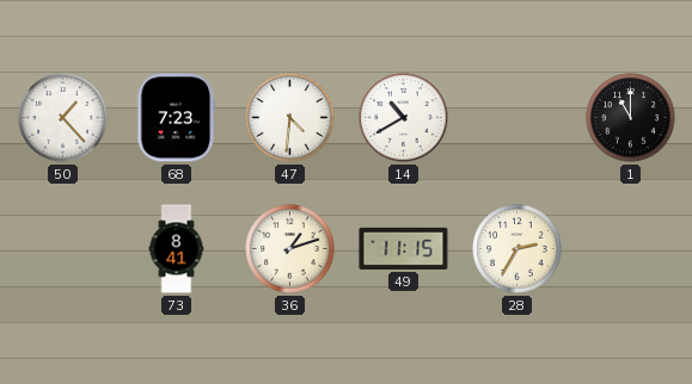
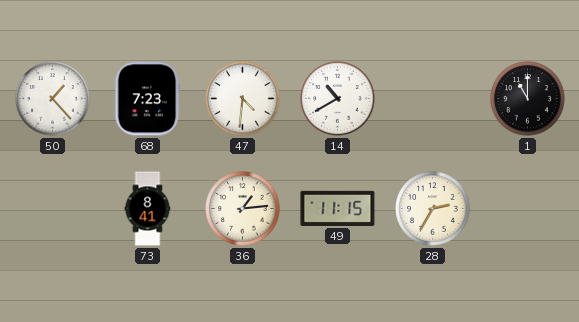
36: 1:12 -> 1:14
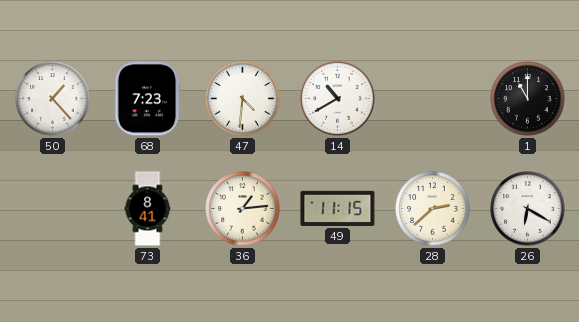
28: 2:35 -> 2:38
26: none -> 6:20
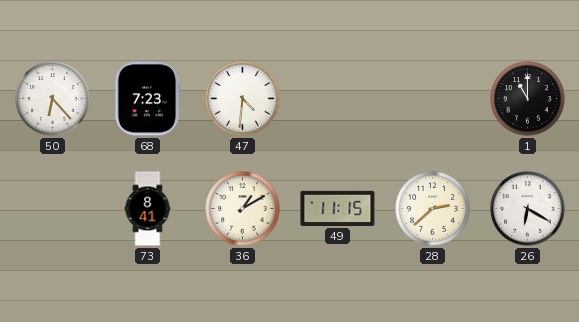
50: 1:23 -> 6:23
14: 10:40 -> none
36: 1:14 -> 1:10
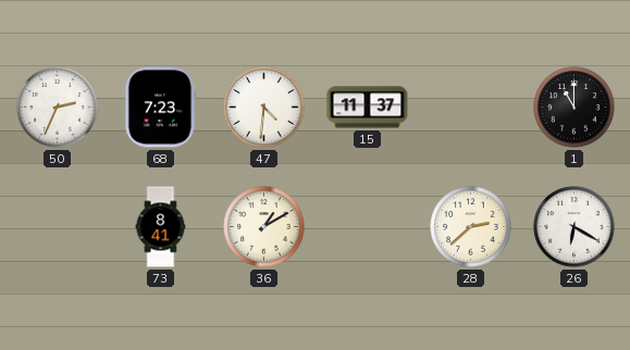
50: 6:23 -> 2:34
15: none -> 11:37
49: 11:15 -> none
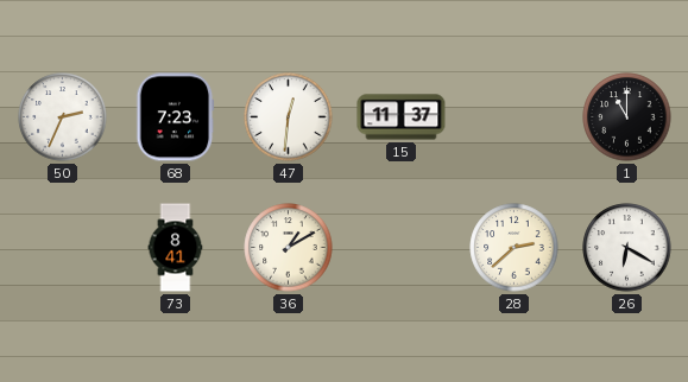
47: 4:31 -> 12:31
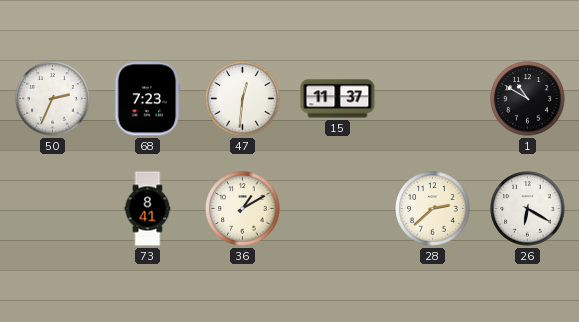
1: 11:00 -> 10:50
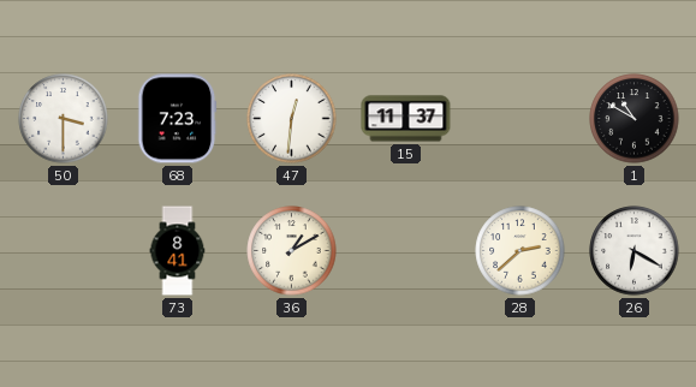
50: 2:34 -> 3:30
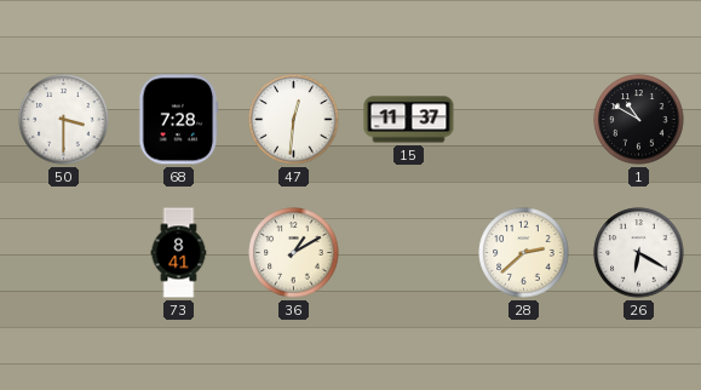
68: 7:23 -> 7:28
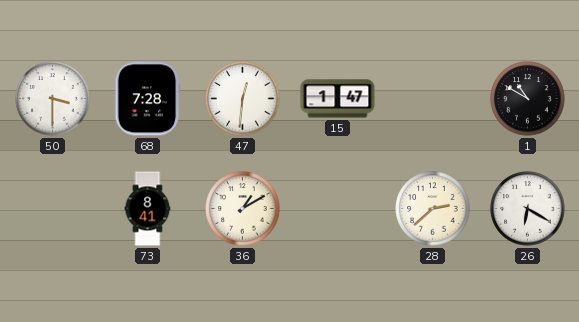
15: 11:37 -> 1:47
